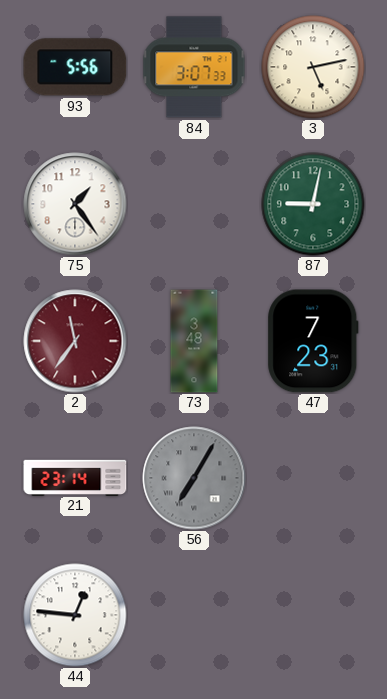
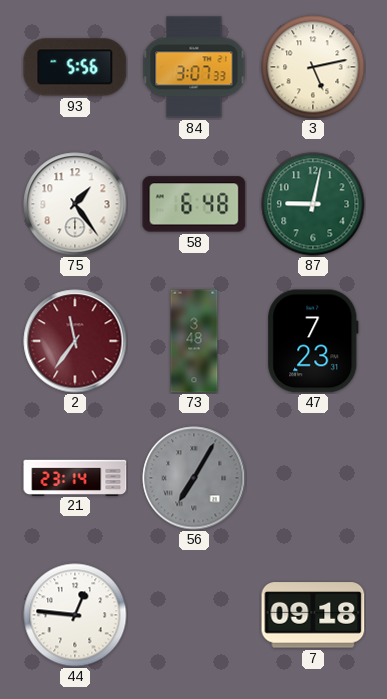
58: none -> 6:48
7: none -> 09:18
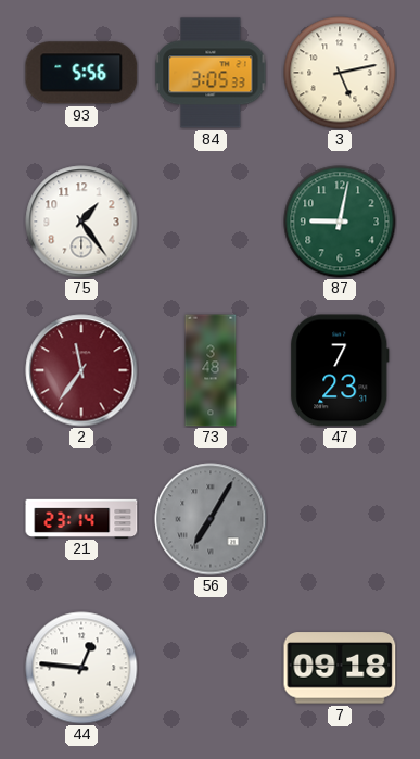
84: 3:07 -> 3:05
58: 6:48 -> none
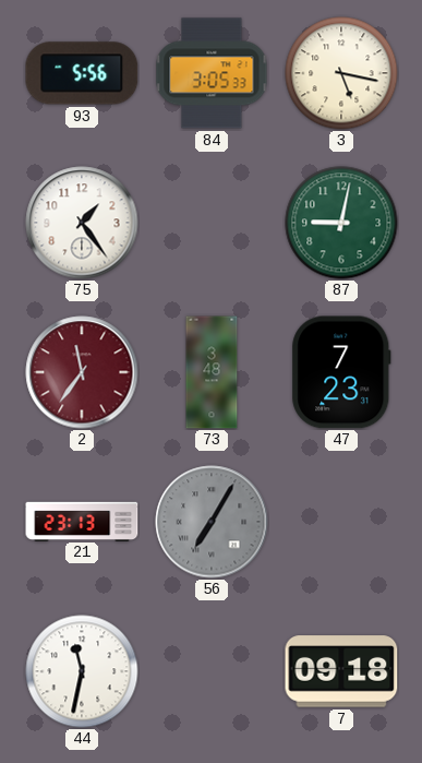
3: 5:13 -> 5:17
21: 23:14 -> 23:13
44: 12:46 -> 11:32
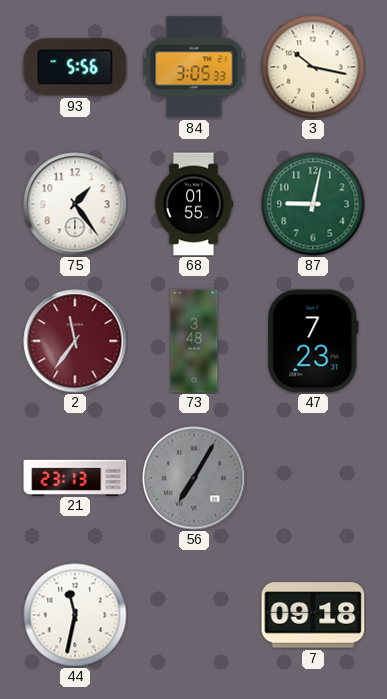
3: 5:17 -> 10:17
68: none -> 01:55
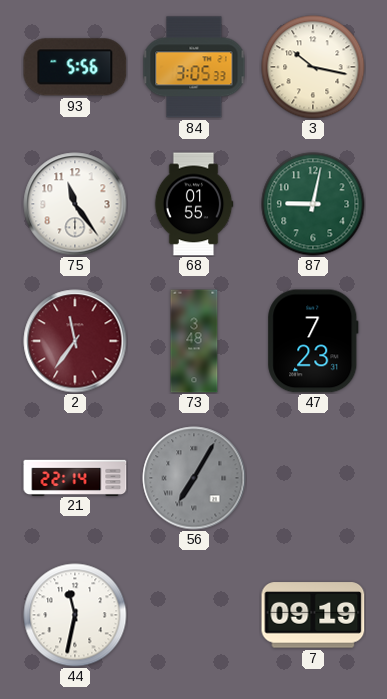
75: 1:24 -> 11:24
21: 23:13 -> 22:14
7: 09:18 -> 09:19
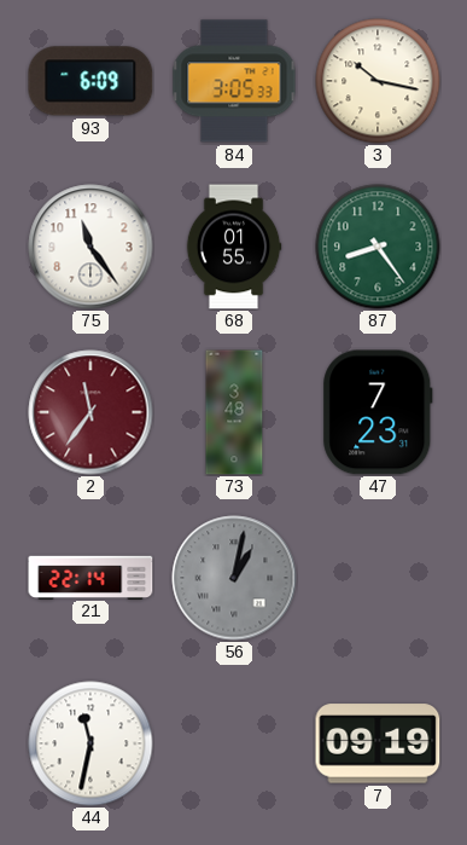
93: 5:56 -> 6:09
87: 9:02 -> 8:24
56: 7:05 -> 1:02
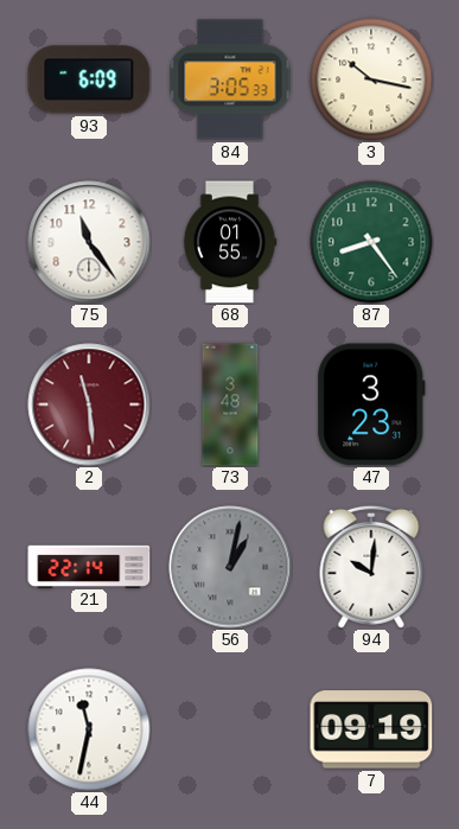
2: 11:36 -> 11:29
47: 7:23 -> 3:23
94: none -> 10:01
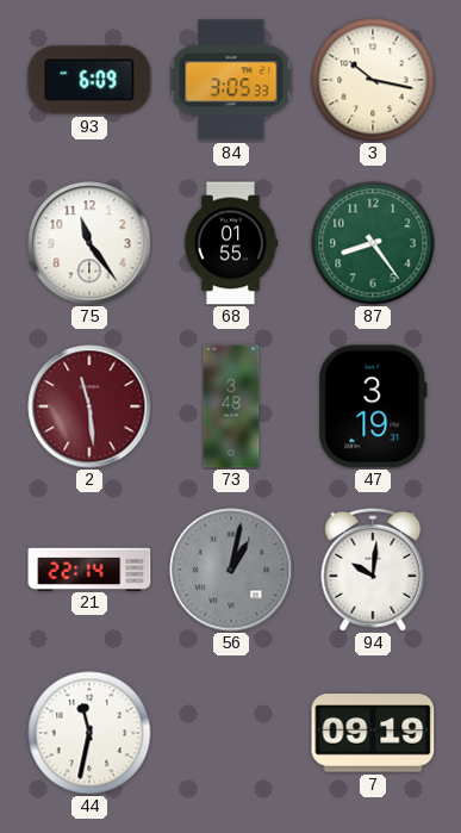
47: 3:23 -> 3:19
